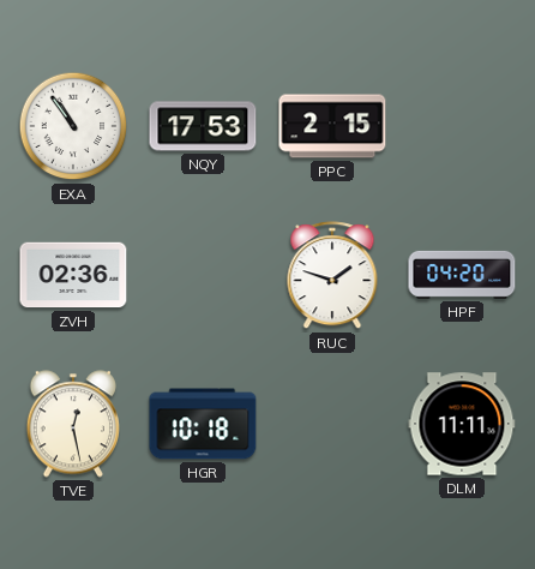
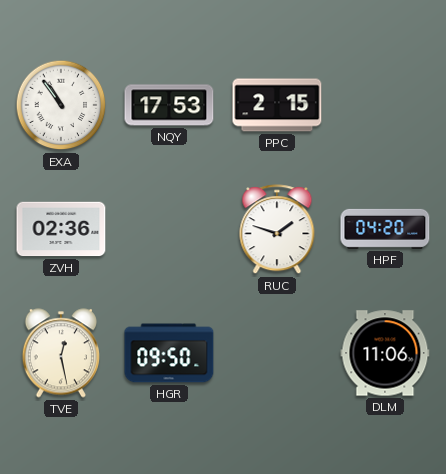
HGR: 10:18 -> 09:50
DLM: 11:11 -> 11:06
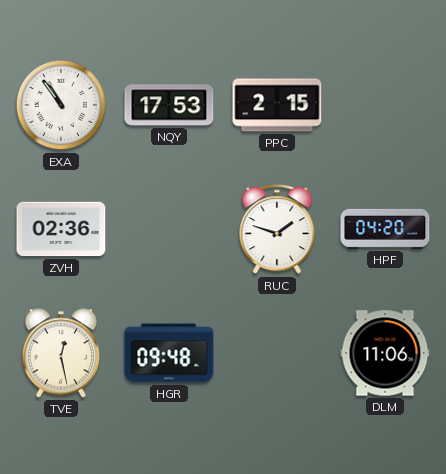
HGR: 09:50 -> 09:48
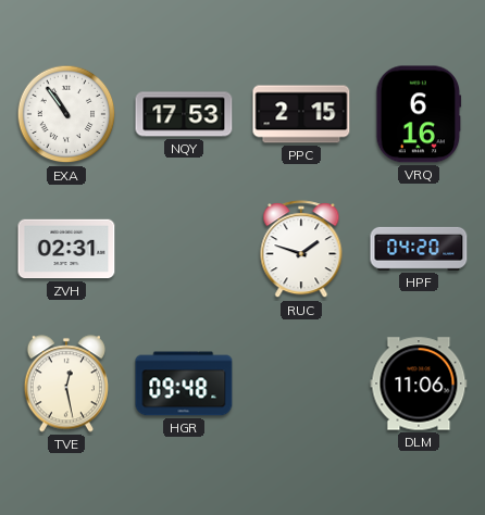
VRQ: none -> 6:16
ZVH: 02:36 -> 02:31
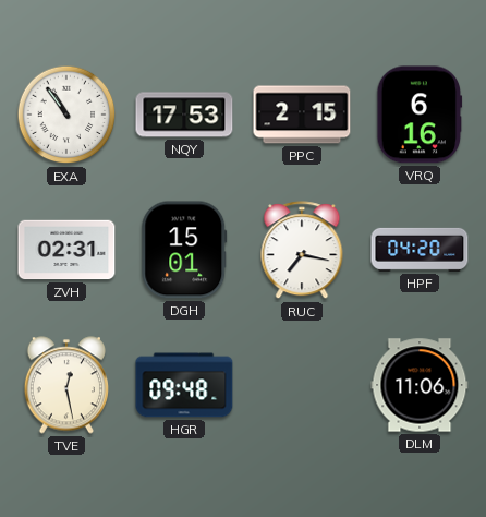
DGH: none -> 15:01
RUC: 1:48 -> 7:17
